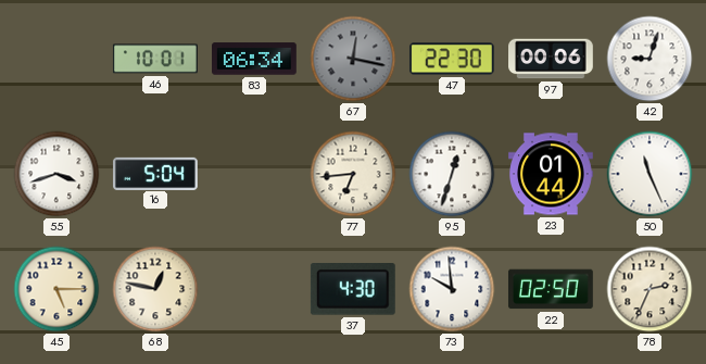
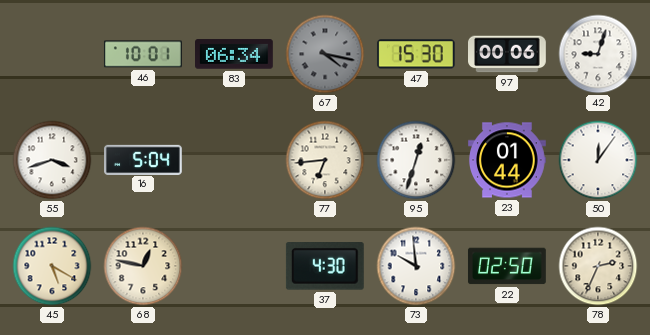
67: 12:17 -> 4:17
47: 22:30 -> 15:30
50: 11:26 -> 12:06
45: 5:15 -> 5:20
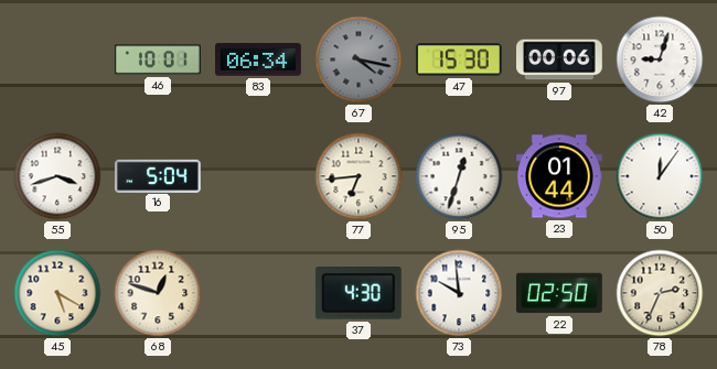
68: 12:47 -> 12:48
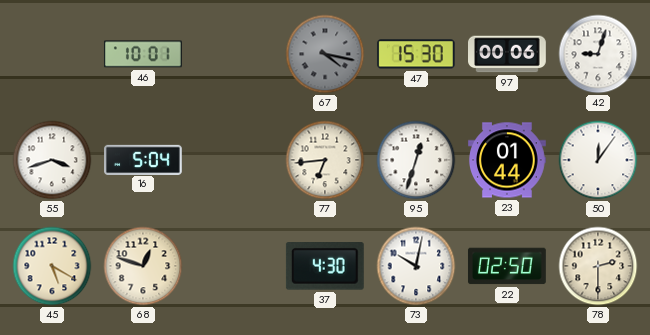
83: 06:34 -> none
73: 9:59 -> 10:02
78: 2:34 -> 2:30
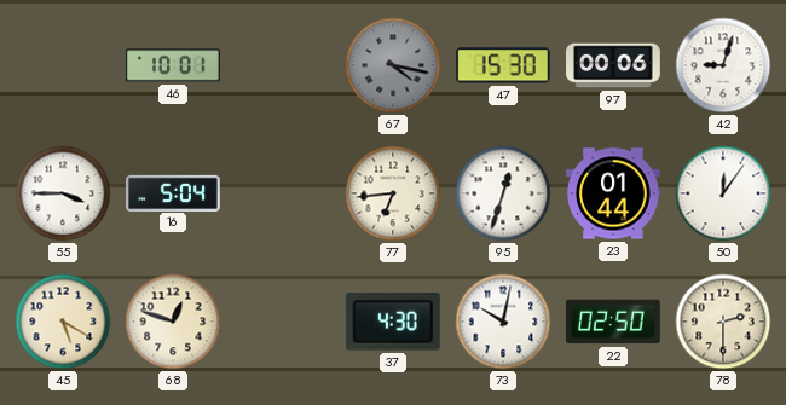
55: 3:42 -> 3:45
